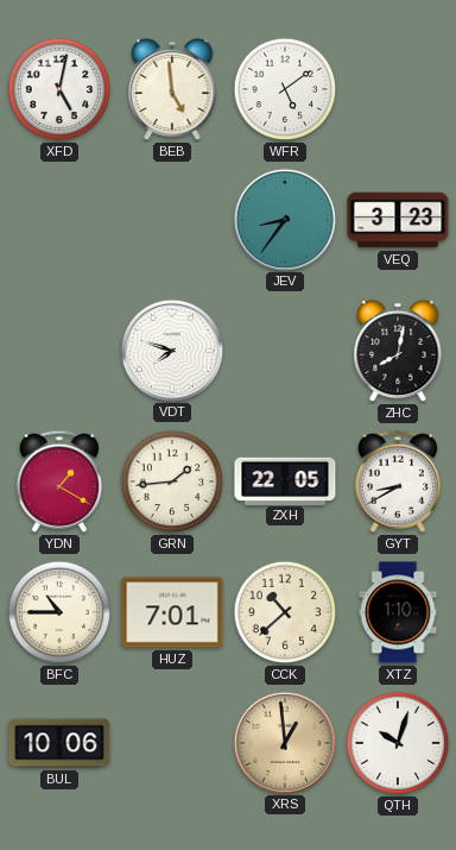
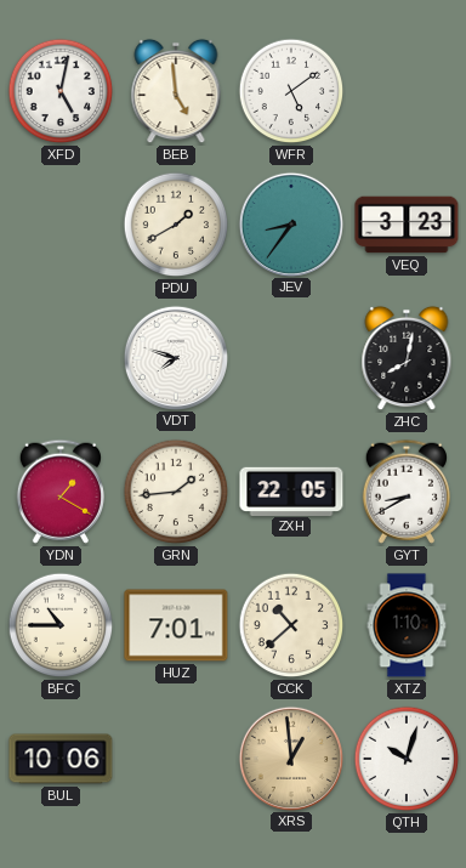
PDU: none -> 1:40
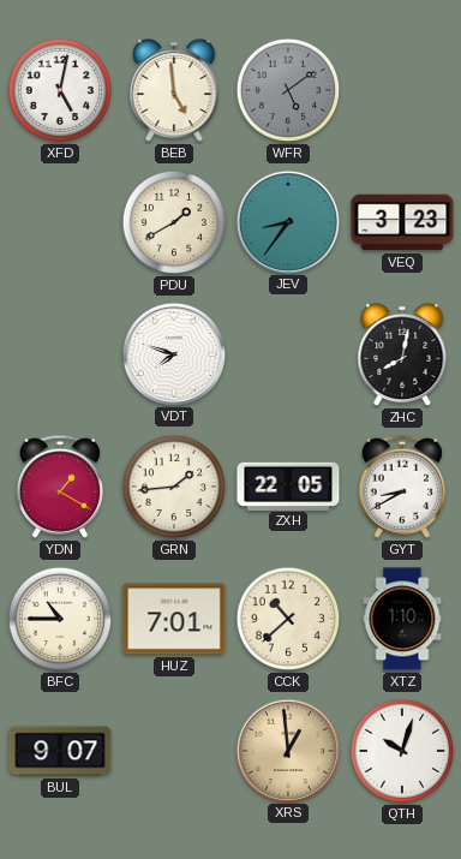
WFR dial: white -> grey
BUL: 10:06 -> 9:07
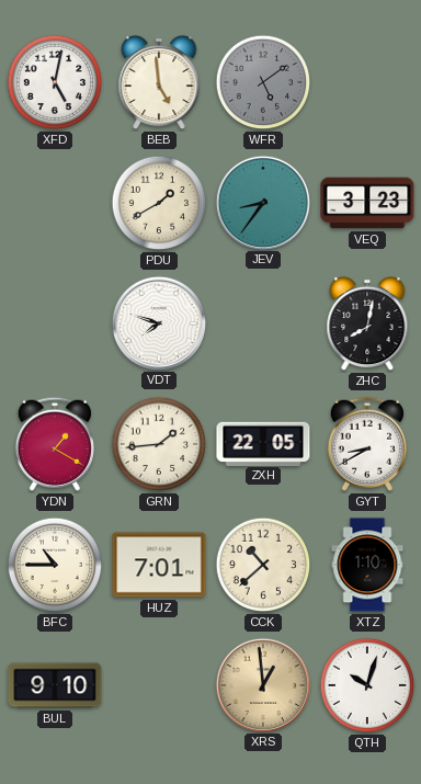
BUL: 9:07 -> 9:10
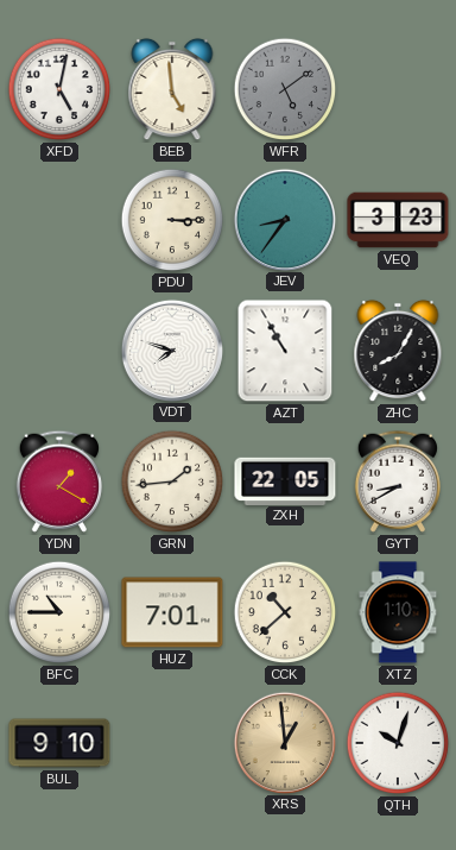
PDU: 1:40 -> 3:15
AZT: none -> 10:55
ZHC: 8:02 -> 8:05
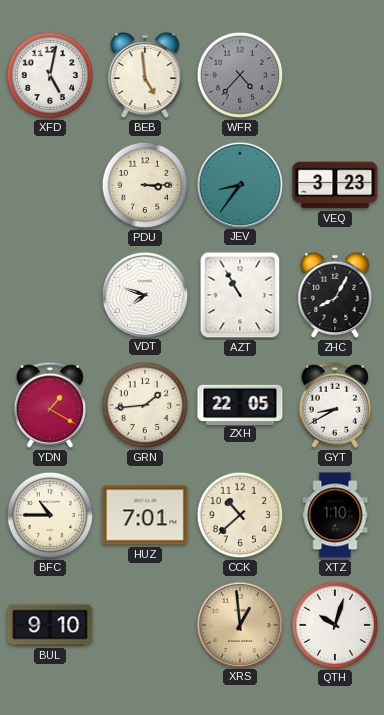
WFR: 5:09 -> 4:37
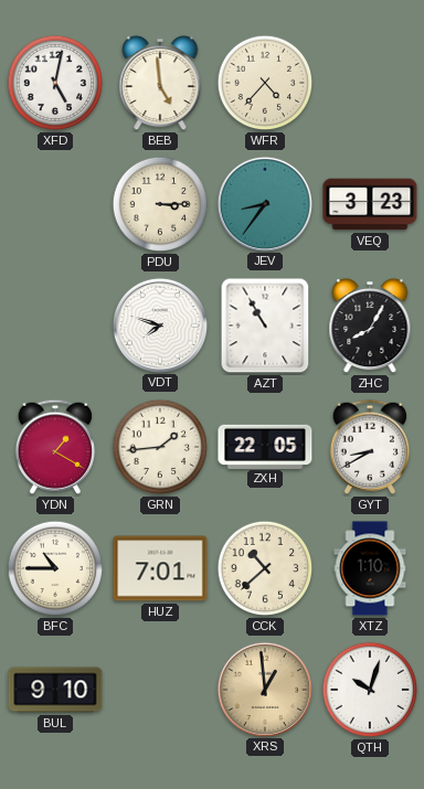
WFR dial: grey -> cream
